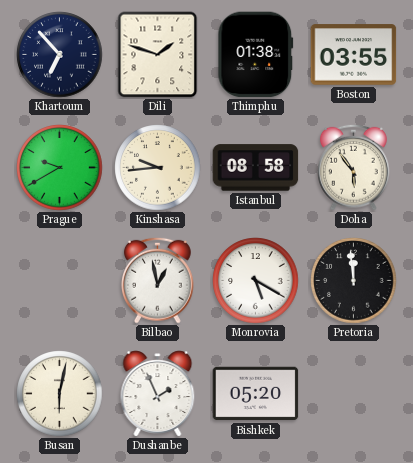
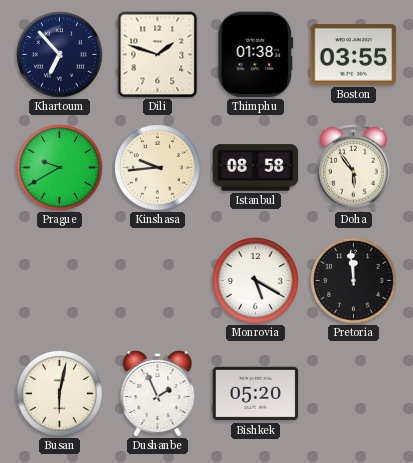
Bilbao: 12:58 -> none
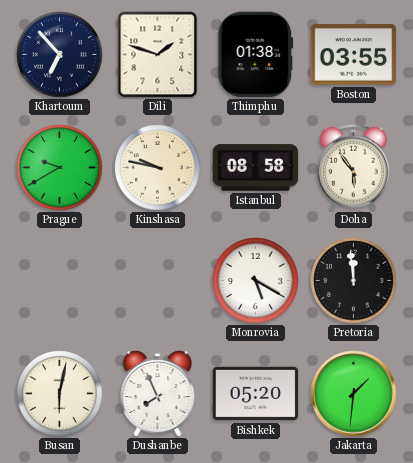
Kinshasa: 9:44 -> 9:47
Dushanbe: 1:56 -> 7:56
Jakarta: none -> 1:31
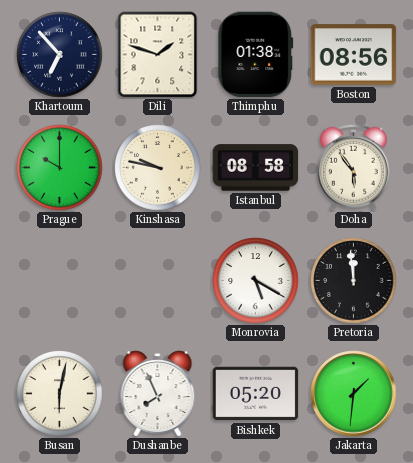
Boston: 03:55 -> 08:56
Prague: 9:40 -> 10:00
